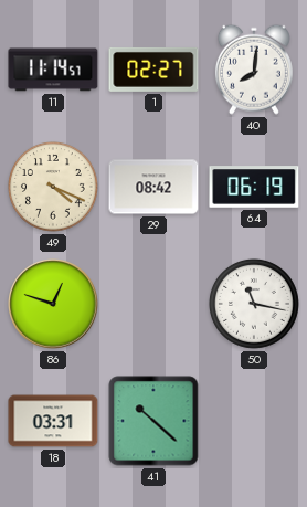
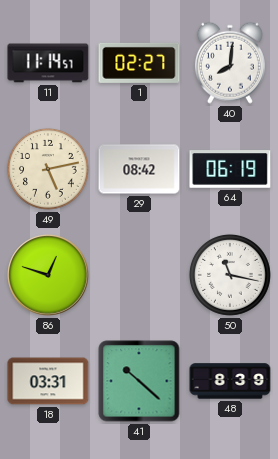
49: 4:19 -> 5:13
48: none -> 8:39
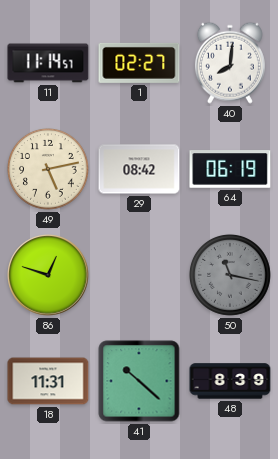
50 dial: white -> grey
18: 03:31 -> 11:31
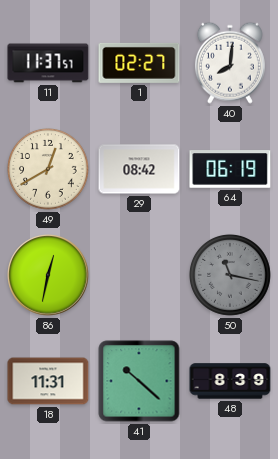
11: 11:14 -> 11:37
49: 5:13 -> 12:40
86: 12:48 -> 12:32
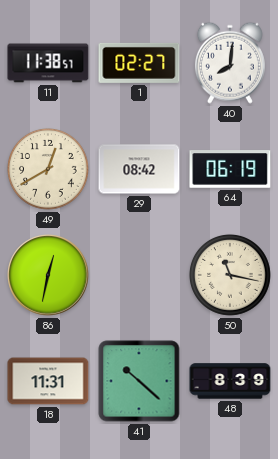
11: 11:37 -> 11:38
50 dial: grey -> cream
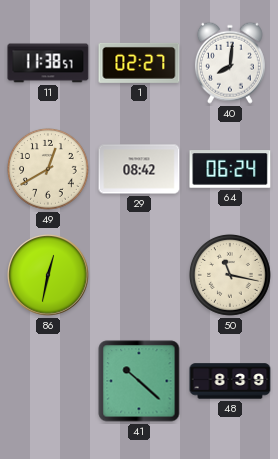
64: 06:19 -> 06:24
18: 11:31 -> none
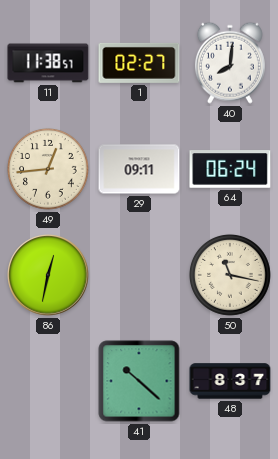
49: 12:40 -> 12:44
29: 08:42 -> 09:11
48: 8:39 -> 8:37
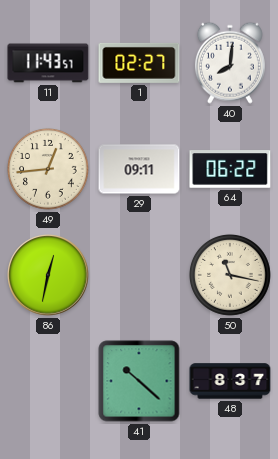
11: 11:38 -> 11:43
64: 06:24 -> 06:22
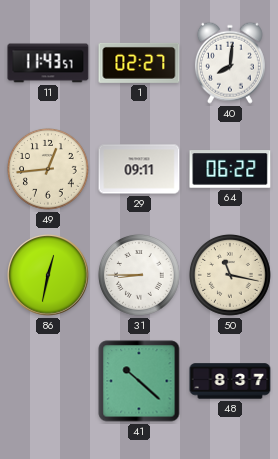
31: none -> 8:45
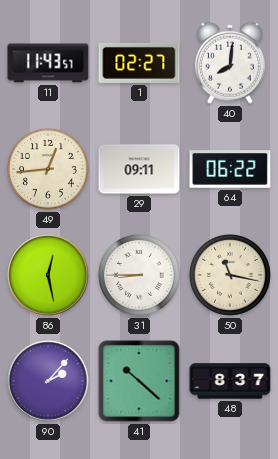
86: 12:32 -> 12:28
90: none -> 2:07
